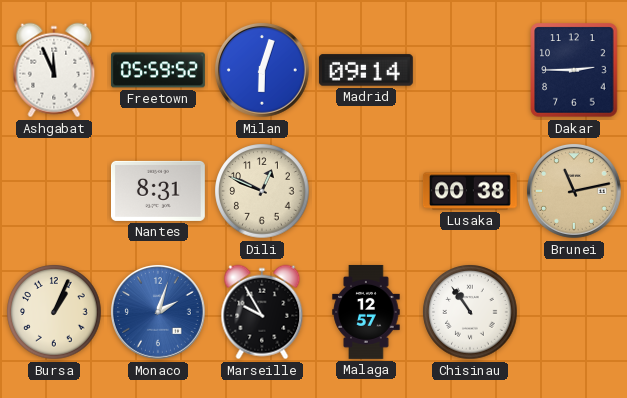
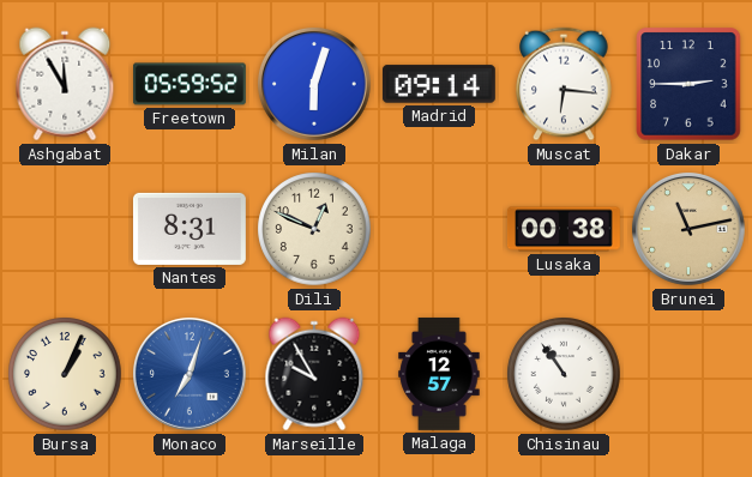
Ashgabat: 11:56 -> 11:55
Muscat: none -> 6:16
Monaco: 2:03 -> 7:03
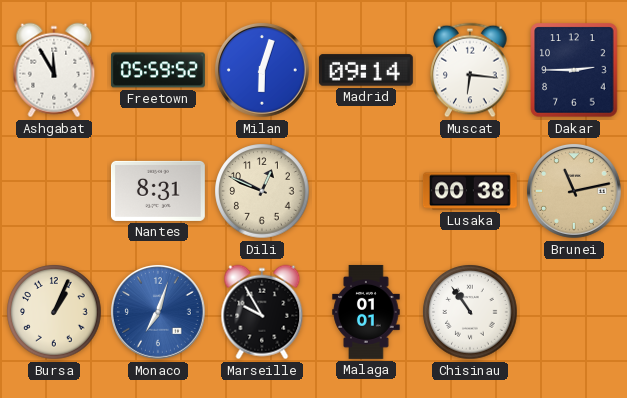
Malaga: 12:57 -> 01:01
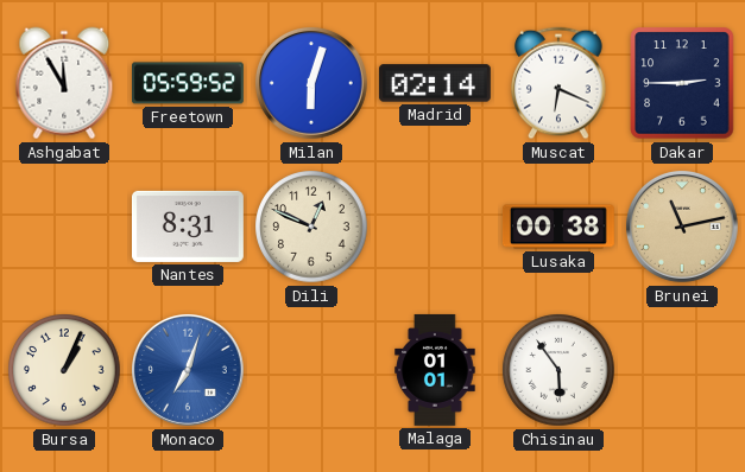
Madrid: 09:14 -> 02:14
Muscat: 6:16 -> 6:19
Marseille: 9:55 -> none
Chisinau: 10:54 -> 5:54
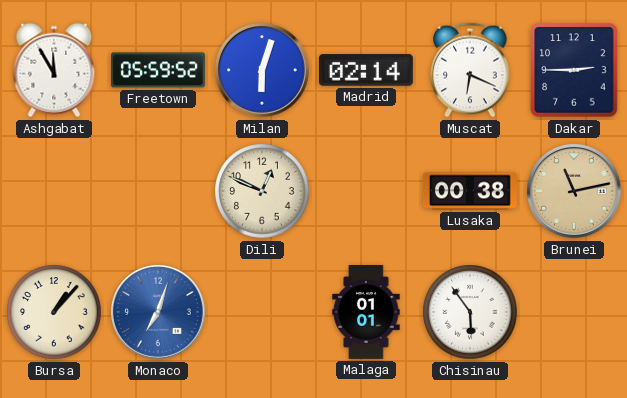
Nantes: 8:31 -> none
Bursa: 1:04 -> 1:07
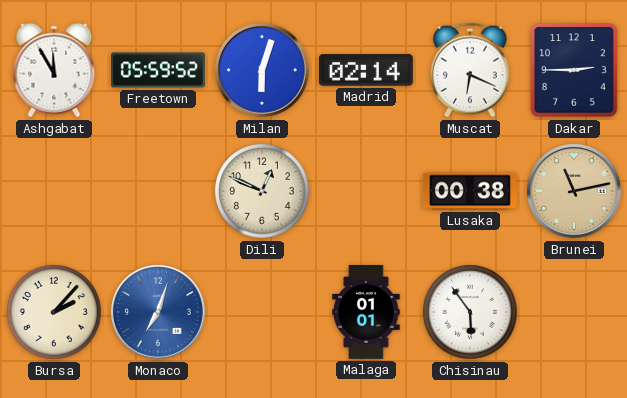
Bursa: 1:07 -> 2:07
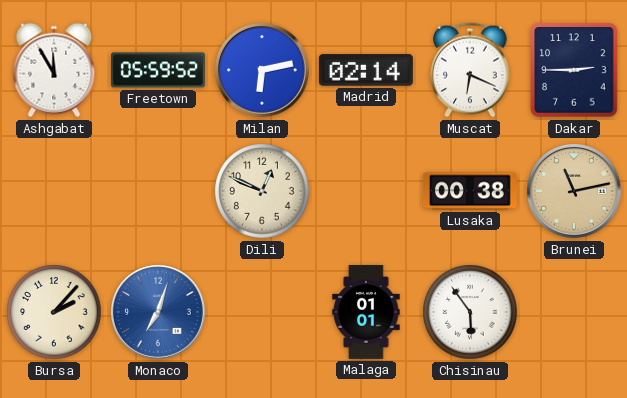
Milan: 6:03 -> 6:13
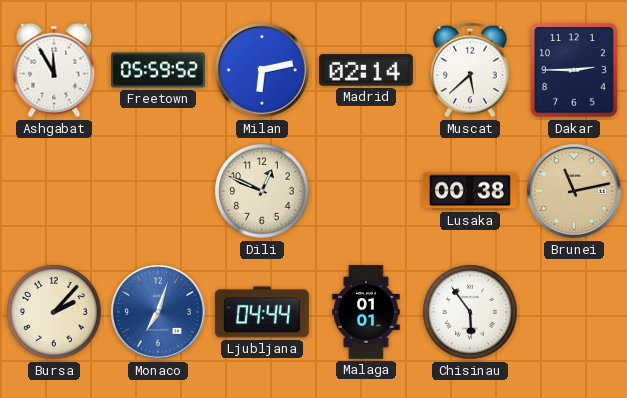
Muscat: 6:19 -> 5:38
Ljubljana: none -> 04:44
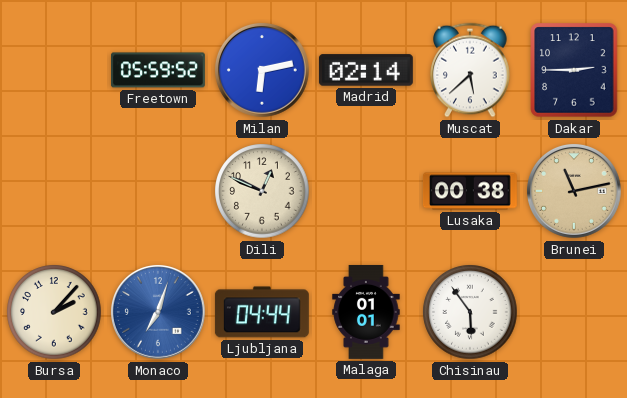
Ashgabat: 11:55 -> none
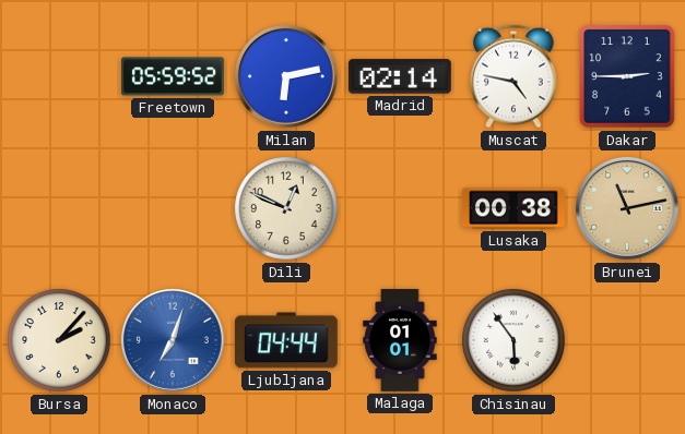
Muscat: 5:38 -> 4:47
